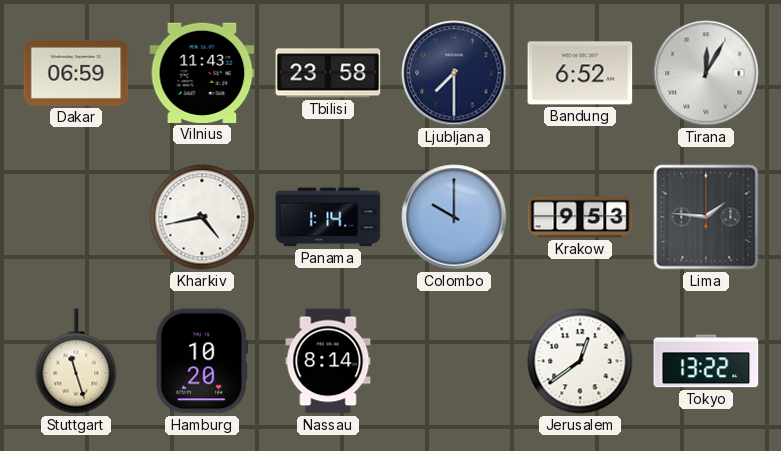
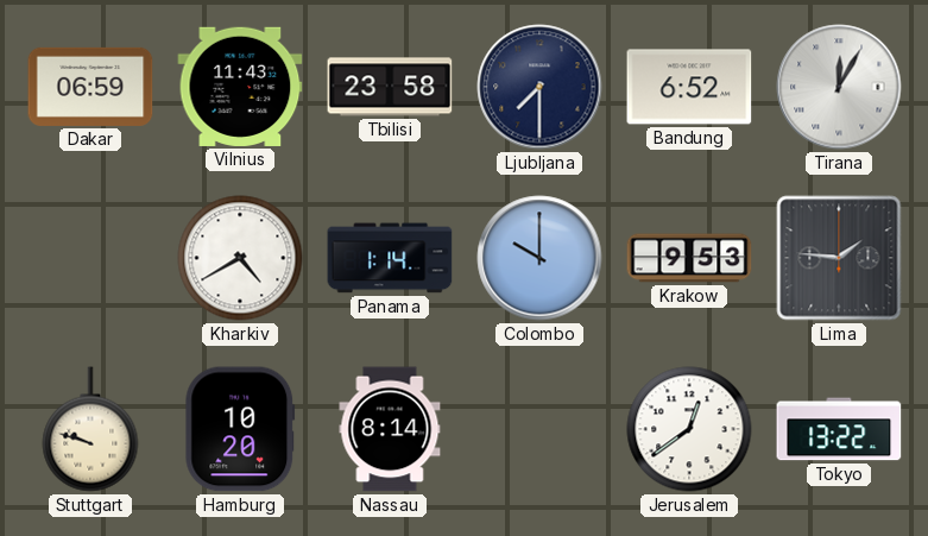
Kharkiv: 4:43 -> 4:40
Stuttgart: 11:27 -> 9:48
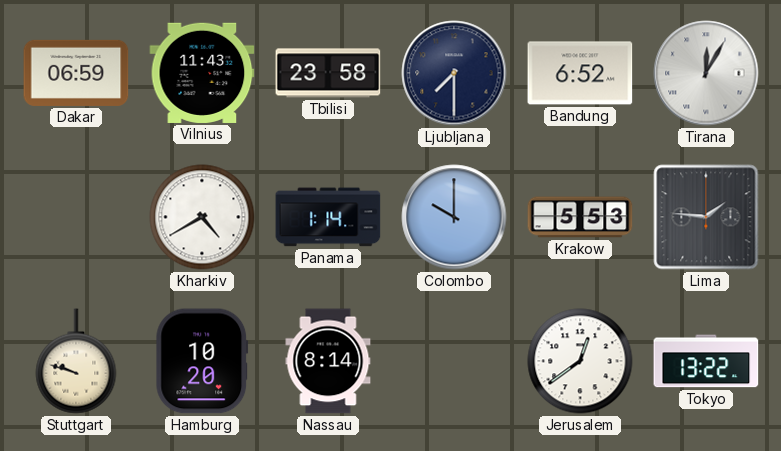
Krakow: 9:53 -> 5:53
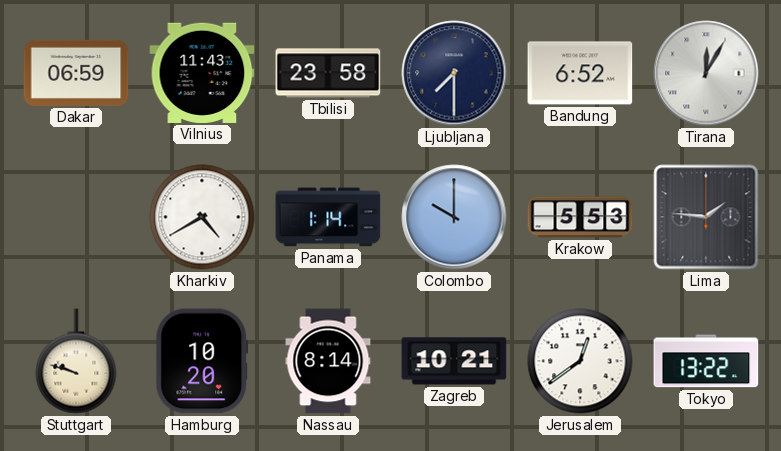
Zagreb: none -> 10:21
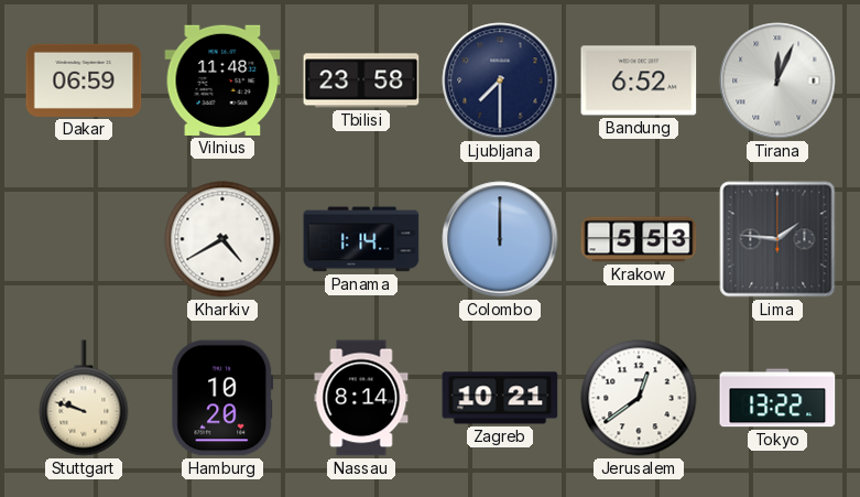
Vilnius: 11:43 -> 11:48
Tirana: 12:05 -> 12:04
Colombo: 10:00 -> 12:00
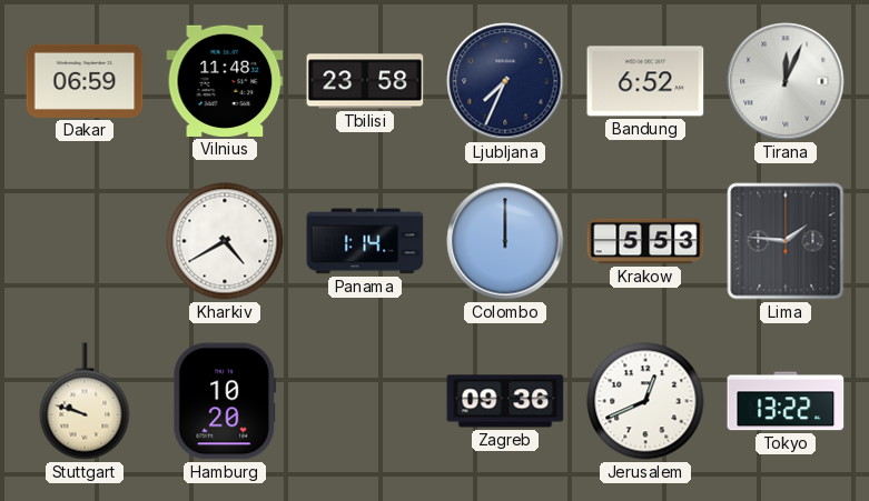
Ljubljana: 7:30 -> 7:34
Nassau: 8:14 -> none
Zagreb: 10:21 -> 09:36
Jerusalem: 12:39 -> 12:41
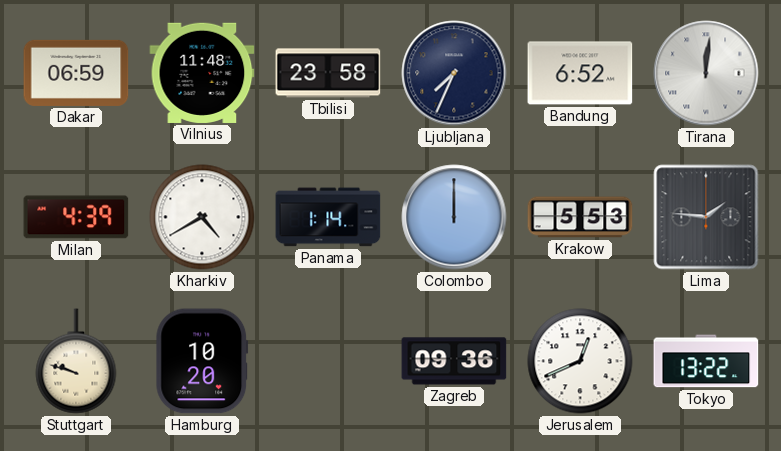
Tirana: 12:04 -> 12:01
Milan: none -> 4:39
